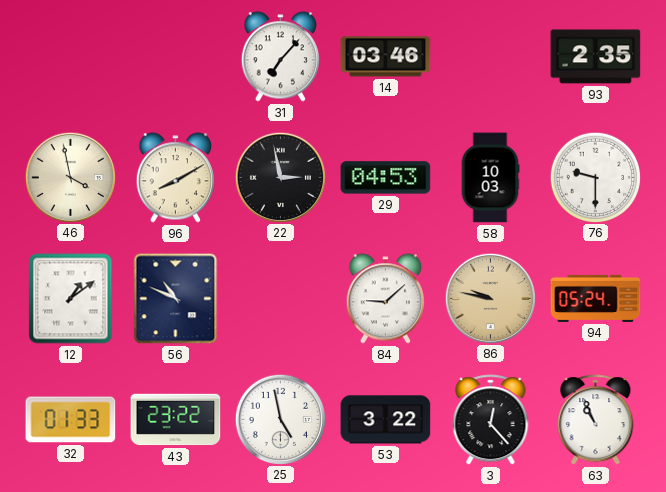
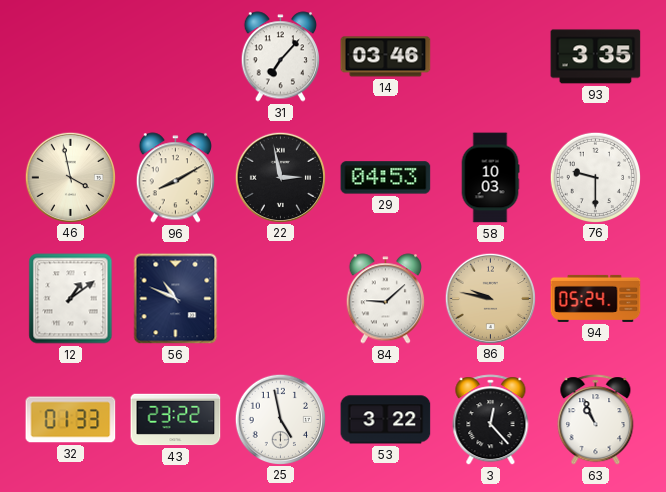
93: 2:35 -> 3:35
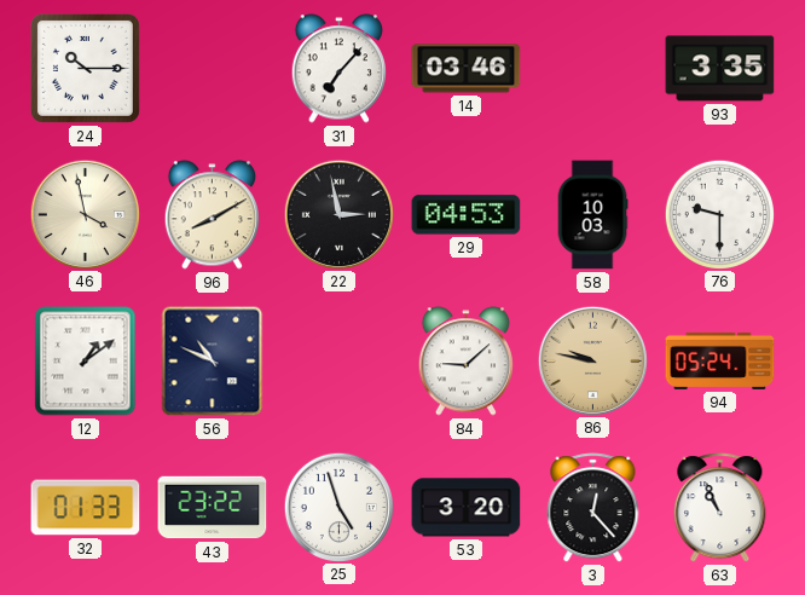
24: none -> 10:15
25: 4:58 -> 4:57
53: 3:22 -> 3:20
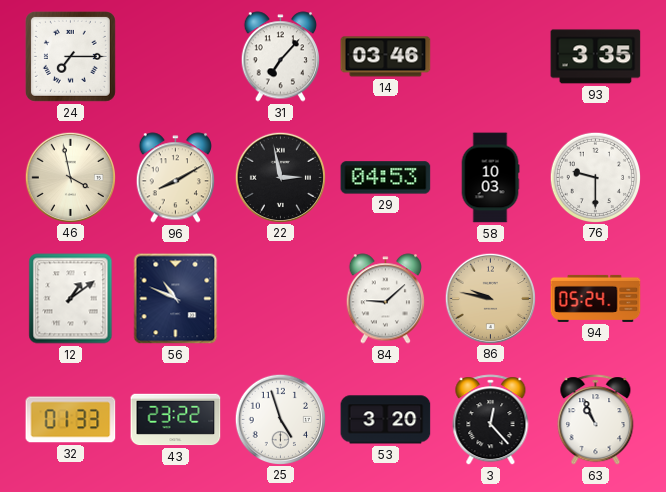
24: 10:15 -> 7:15
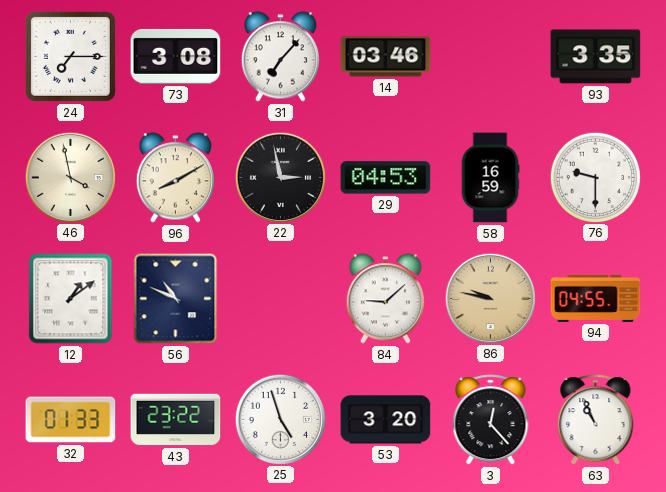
73: none -> 3:08
58: 10:03 -> 16:59
94: 05:24 -> 04:55
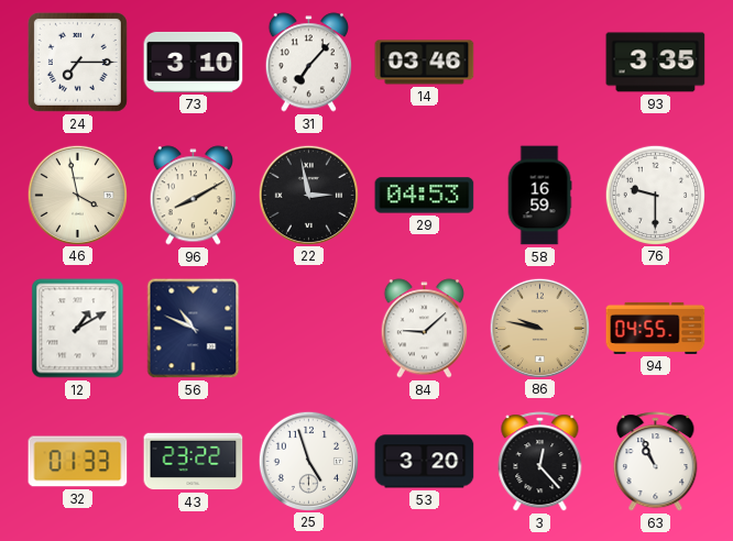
73: 3:08 -> 3:10
12: 1:09 -> 1:10
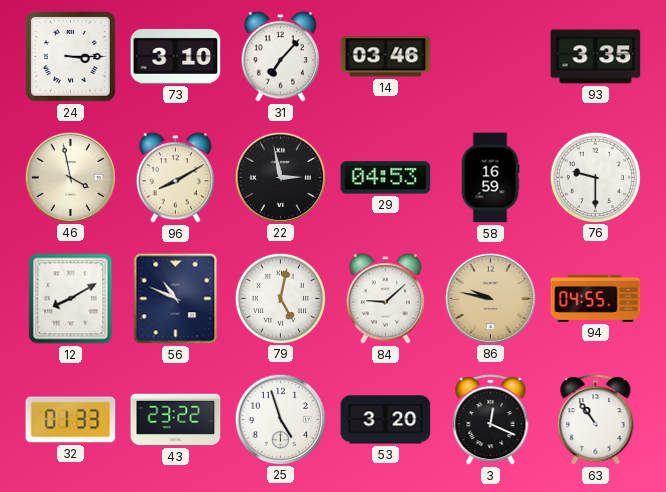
24: 7:15 -> 3:15
12: 1:10 -> 8:10
79: none -> 5:02
3: 12:23 -> 12:19
63: 10:56 -> 10:54
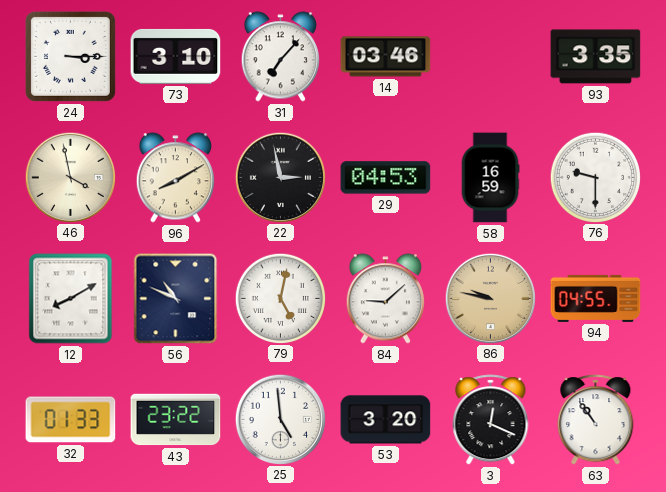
25: 4:57 -> 4:59
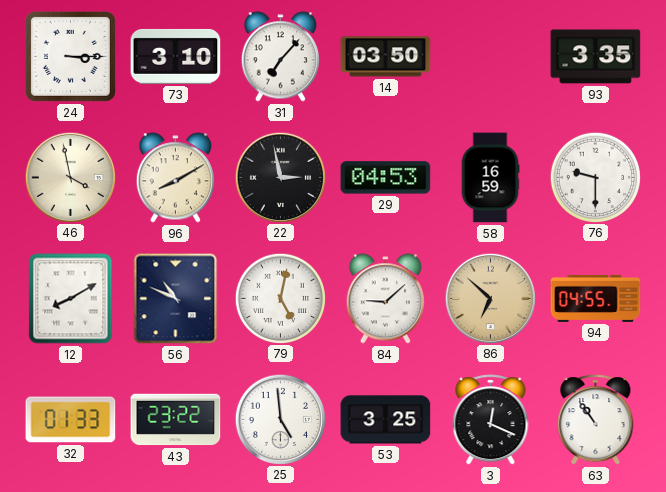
14: 03:46 -> 03:50
86: 9:47 -> 6:52
53: 3:20 -> 3:25
